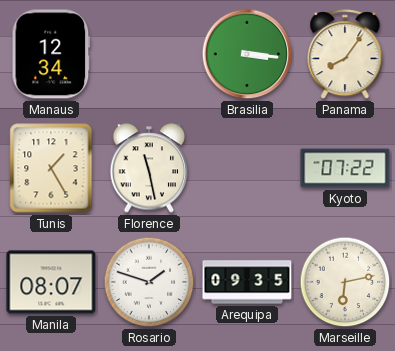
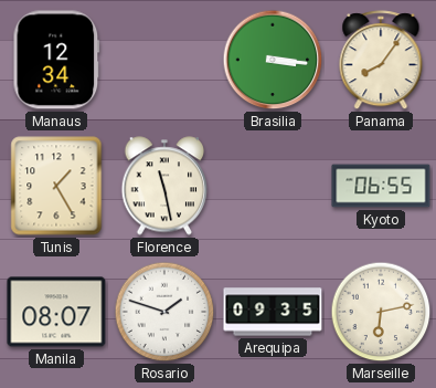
Kyoto: 07:22 -> 06:55
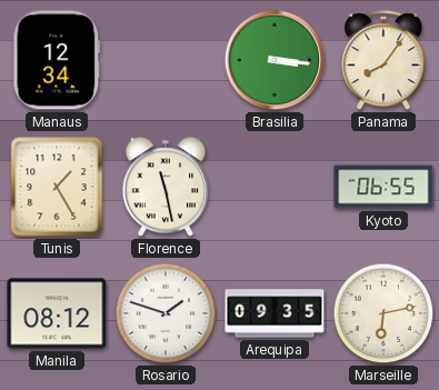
Manila: 08:07 -> 08:12
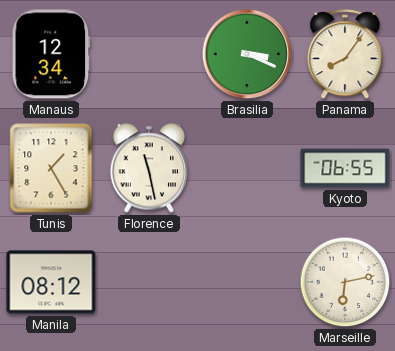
Brasilia: 3:16 -> 3:19
Rosario: 1:48 -> none
Arequipa: 09:35 -> none
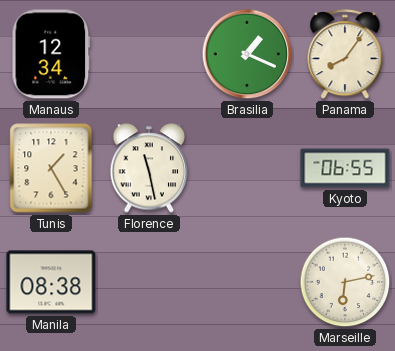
Brasilia: 3:19 -> 1:19
Manila: 08:12 -> 08:38
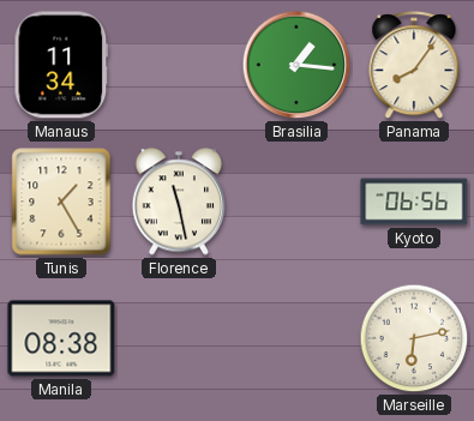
Manaus: 12:34 -> 11:34
Brasilia: 1:19 -> 1:16
Kyoto: 06:55 -> 06:56
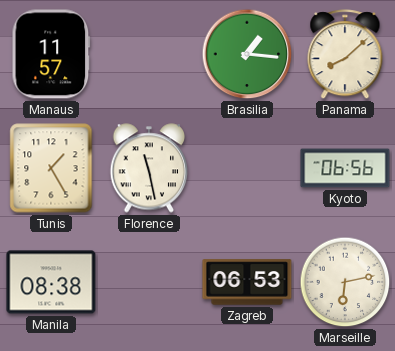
Manaus: 11:34 -> 11:57
Panama: 8:06 -> 8:08
Zagreb: none -> 06:53
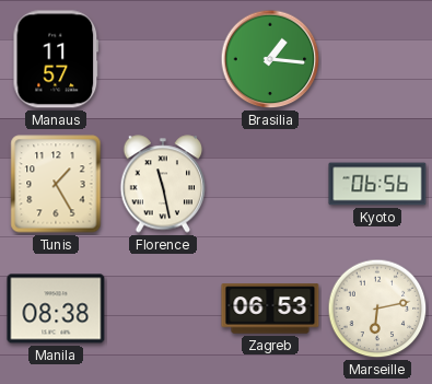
Panama: 8:08 -> none
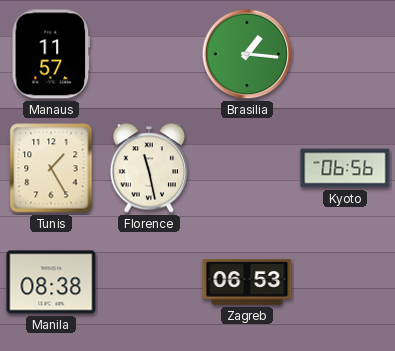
Marseille: 6:13 -> none
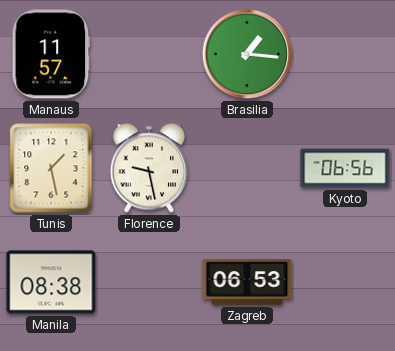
Tunis: 1:25 -> 1:28
Florence: 11:28 -> 9:28
